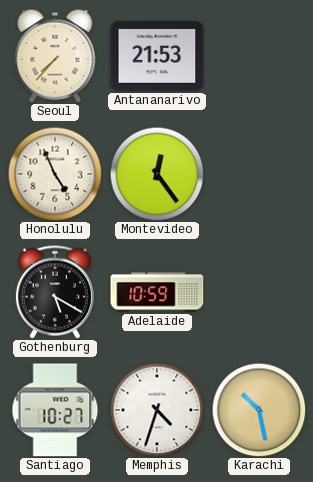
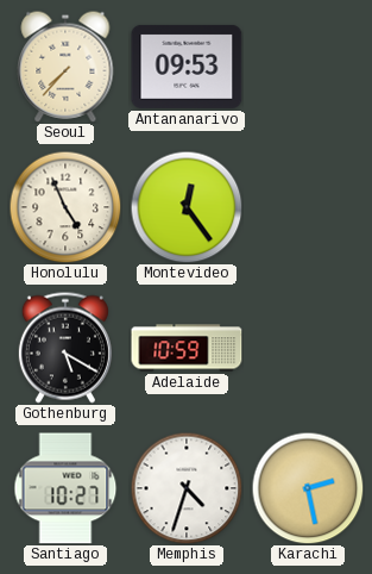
Antananarivo: 21:53 -> 09:53
Karachi: 10:28 -> 2:28
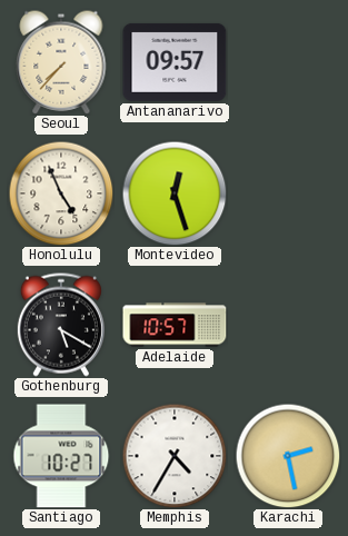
Antananarivo: 09:53 -> 09:57
Montevideo: 12:24 -> 12:27
Adelaide: 10:59 -> 10:57
Memphis: 4:33 -> 4:35
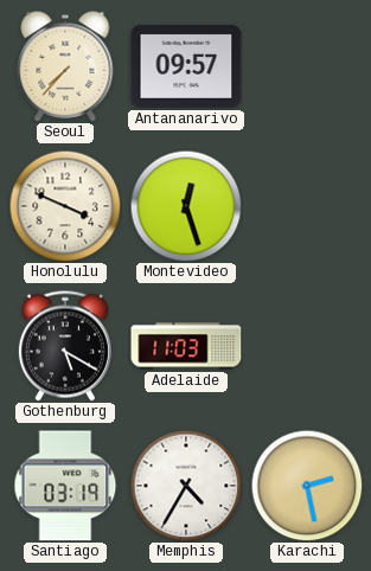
Honolulu: 4:56 -> 3:49
Adelaide: 10:57 -> 11:03
Santiago: 10:27 -> 03:19
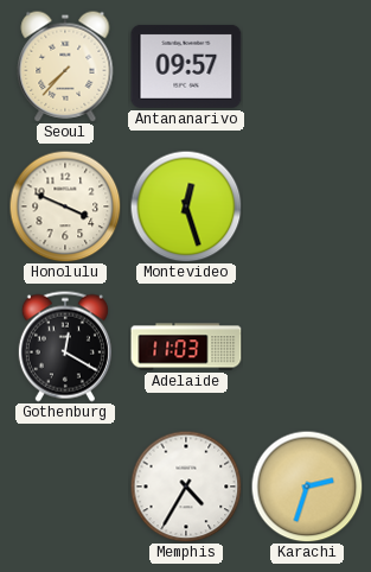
Gothenburg: 5:20 -> 12:20
Santiago: 03:19 -> none
Karachi: 2:28 -> 2:33
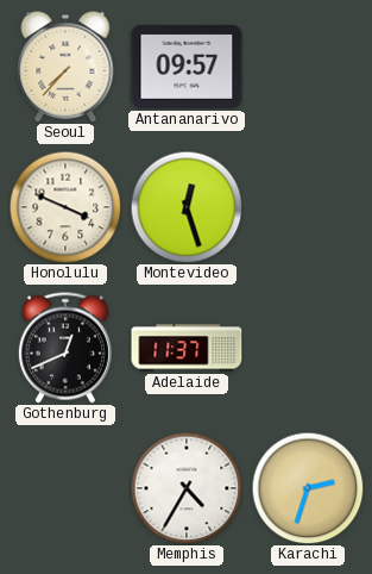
Gothenburg: 12:20 -> 12:41
Adelaide: 11:03 -> 11:37
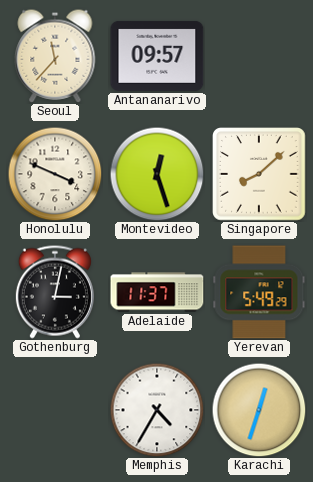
Seoul: 7:37 -> 11:37
Singapore: none -> 8:08
Gothenburg: 12:41 -> 3:02
Yerevan: none -> 5:49
Karachi: 2:33 -> 12:33
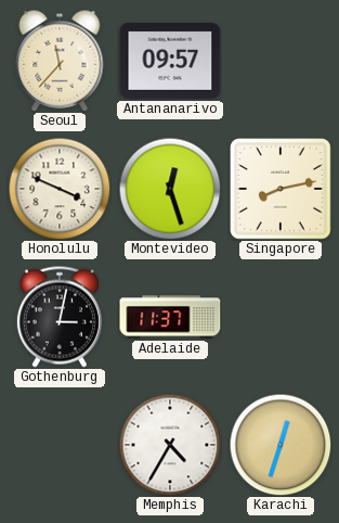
Singapore: 8:08 -> 8:13
Yerevan: 5:49 -> none
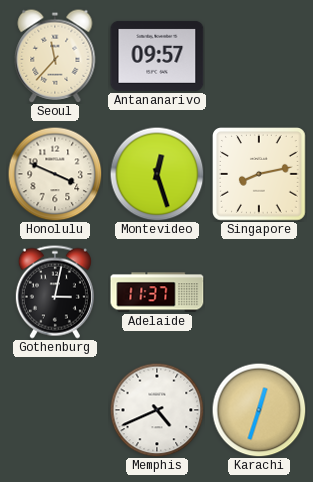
Memphis: 4:35 -> 4:41
